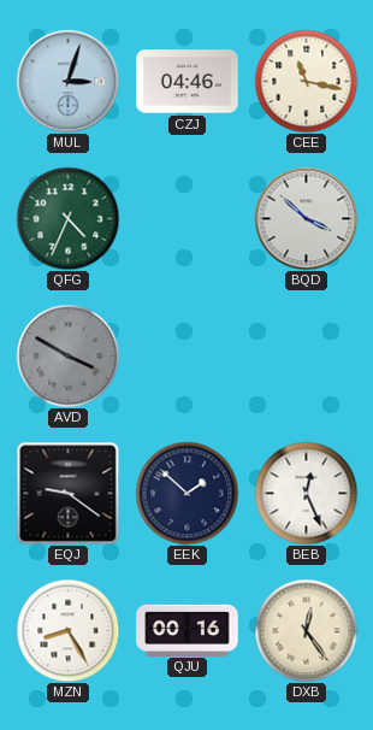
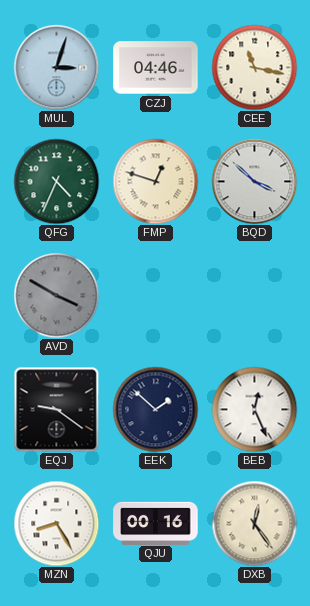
FMP: none -> 12:48
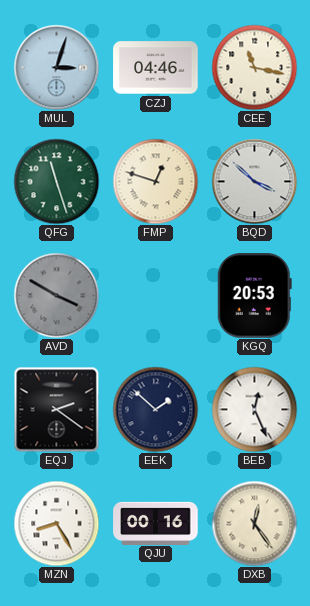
QFG: 4:34 -> 11:27
KGQ: none -> 20:53
EQJ: 9:21 -> 2:21
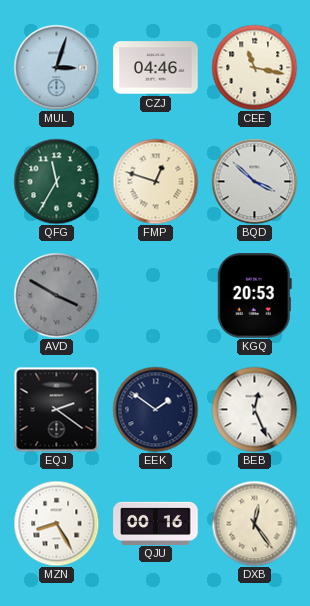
QFG: 11:27 -> 11:35
EEK: 1:52 -> 1:51
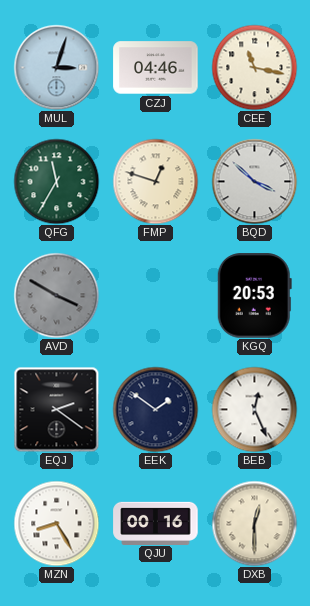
DXB: 12:24 -> 12:30
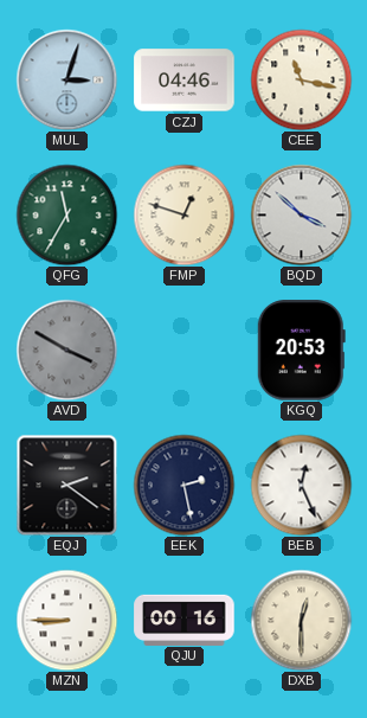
EEK: 1:51 -> 2:28
MZN: 8:25 -> 8:45
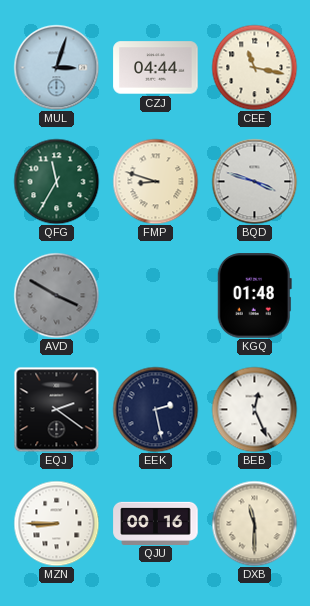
CZJ: 04:46 -> 04:44
FMP: 12:48 -> 8:48
BQD: 3:52 -> 3:48
KGQ: 20:53 -> 01:48
DXB: 12:30 -> 11:30
